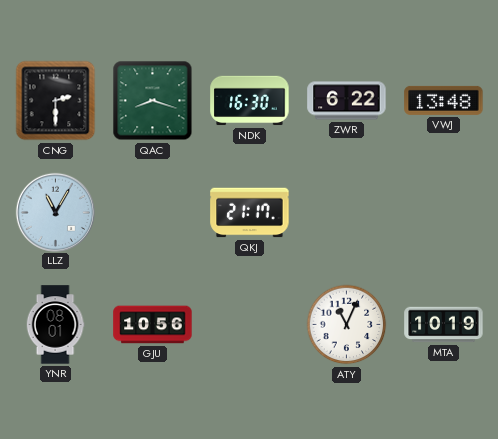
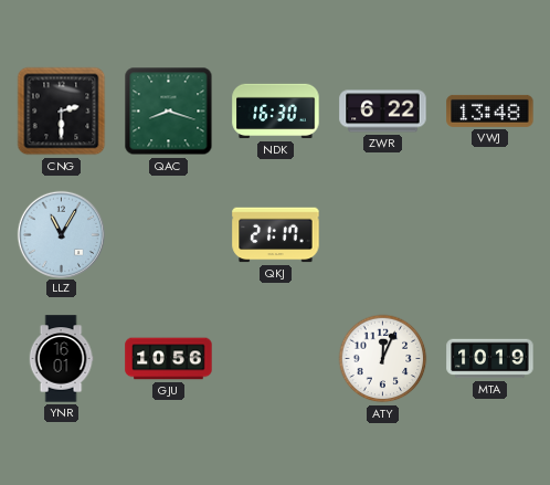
YNR: 08:01 -> 16:01
ATY: 11:04 -> 12:04
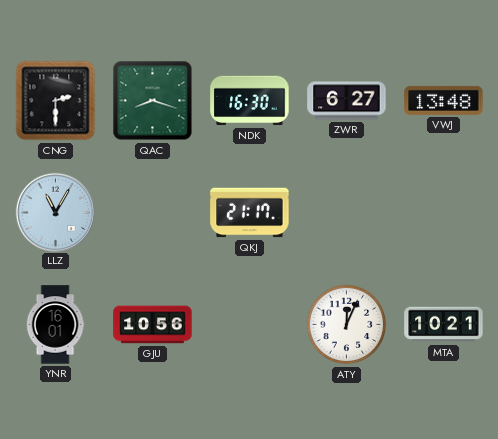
ZWR: 6:22 -> 6:27
MTA: 10:19 -> 10:21
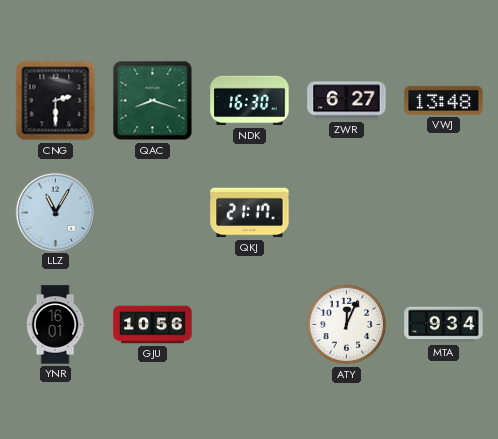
MTA: 10:21 -> 9:34
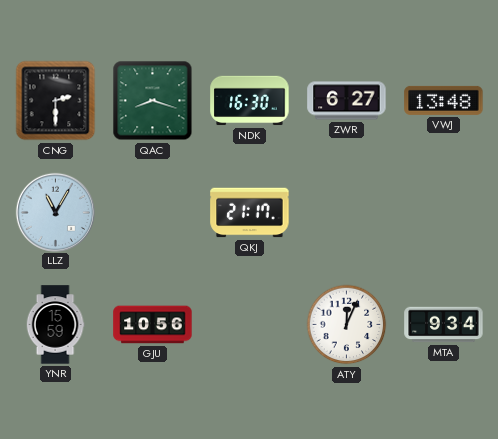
YNR: 16:01 -> 15:59
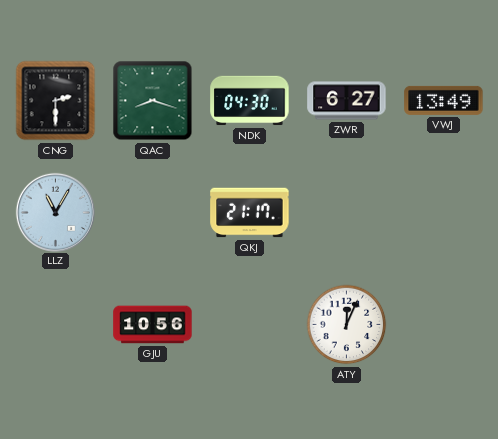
NDK: 16:30 -> 04:30
VWJ: 13:48 -> 13:49
YNR: 15:59 -> none
MTA: 9:34 -> none
